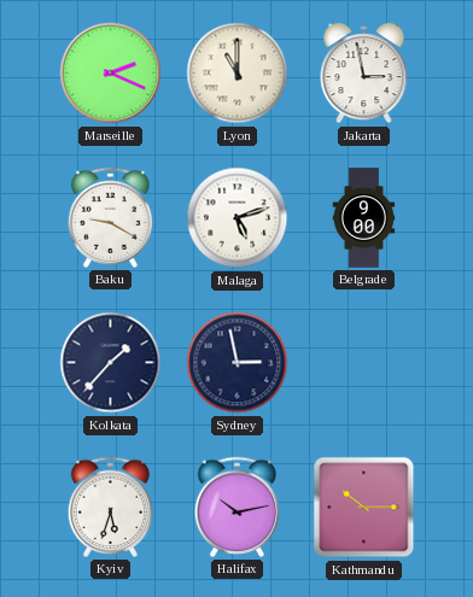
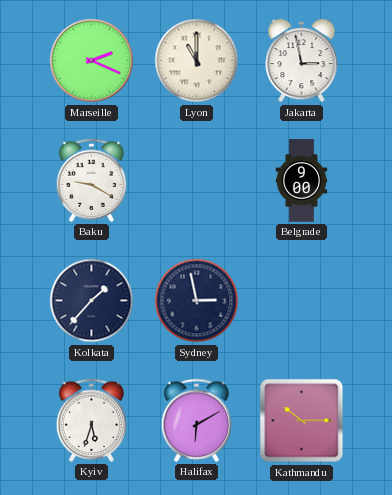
Malaga: 5:12 -> none
Halifax: 10:13 -> 6:10
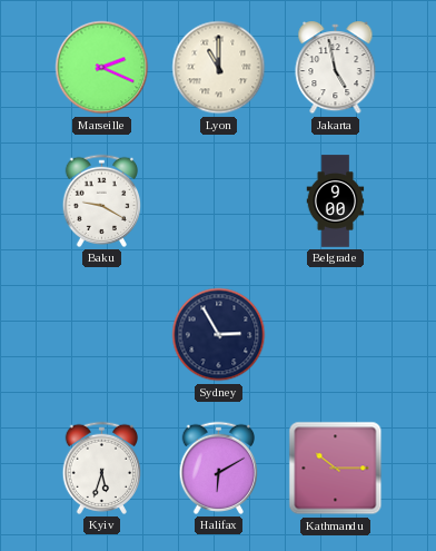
Jakarta: 2:58 -> 4:58
Kolkata: 1:37 -> none
Sydney: 2:58 -> 2:55
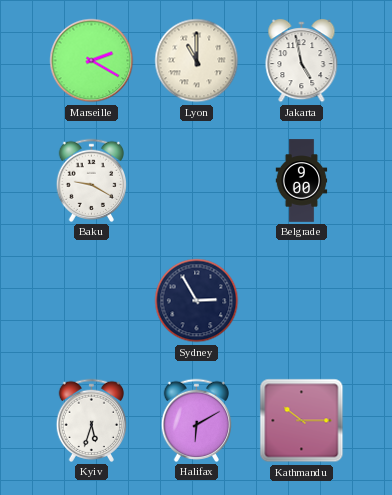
Marseille: 2:19 -> 2:20
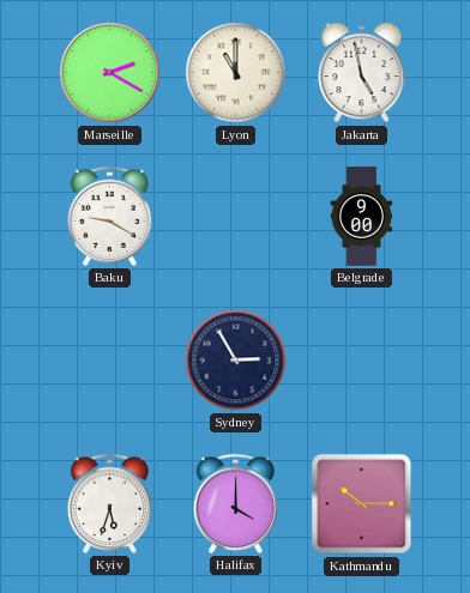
Halifax: 6:10 -> 4:00
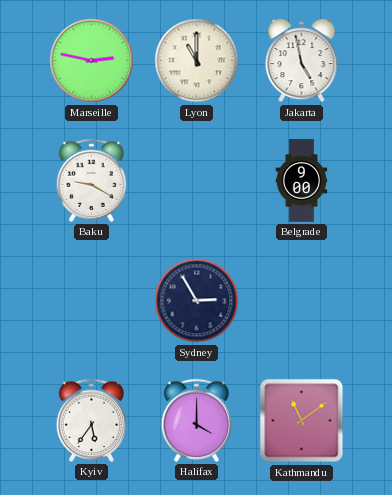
Marseille: 2:20 -> 2:47
Kyiv: 5:33 -> 5:36
Kathmandu: 10:15 -> 11:09
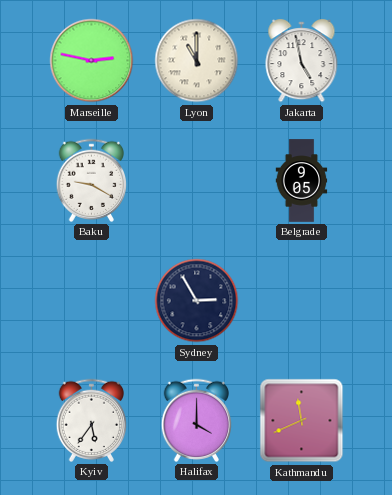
Belgrade: 9:00 -> 9:05
Kathmandu: 11:09 -> 11:41
